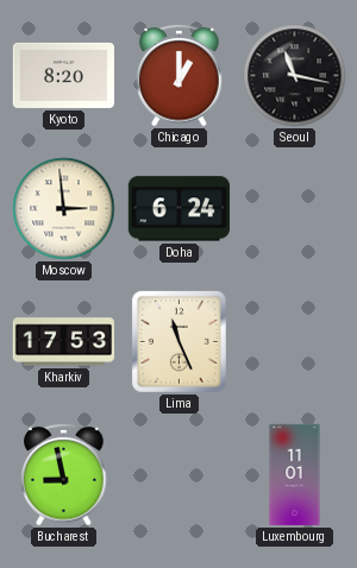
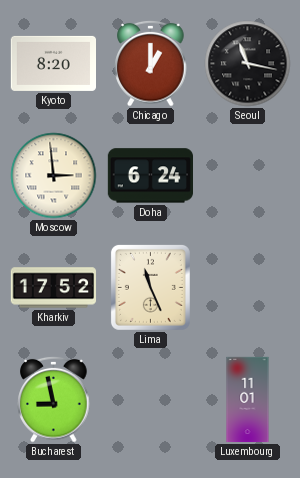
Kharkiv: 17:53 -> 17:52
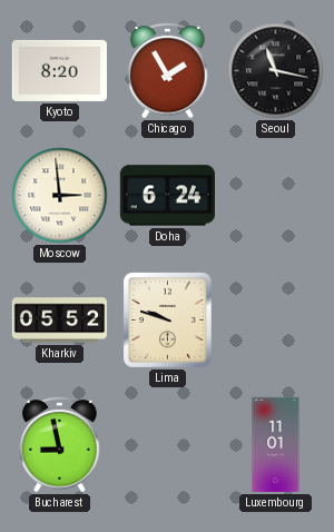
Chicago: 1:00 -> 1:55
Kharkiv: 17:52 -> 05:52
Lima: 11:26 -> 9:48
